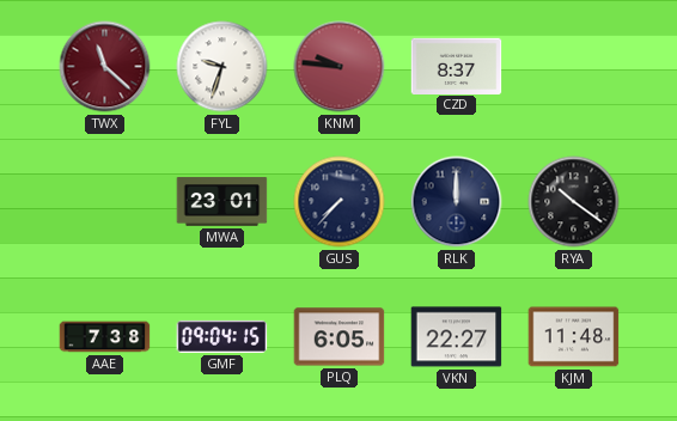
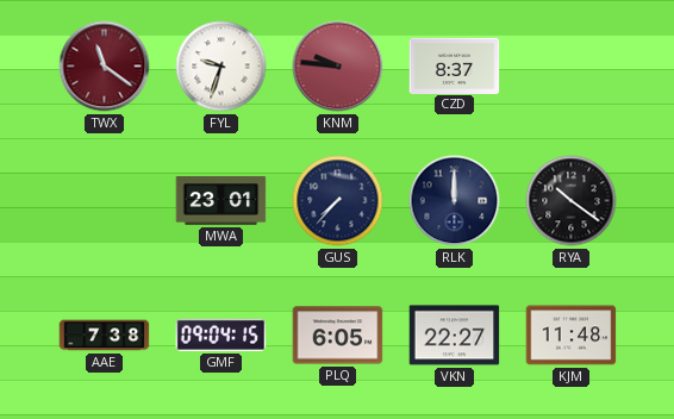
TWX: 11:22 -> 11:21
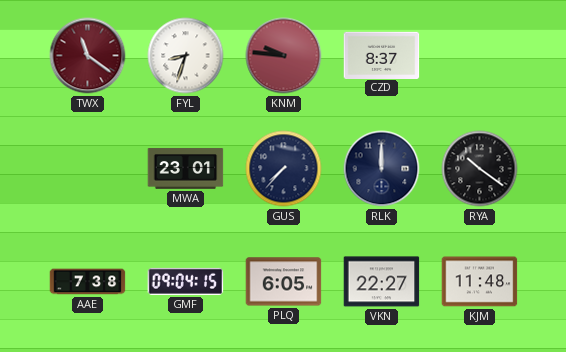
FYL: 9:33 -> 8:33
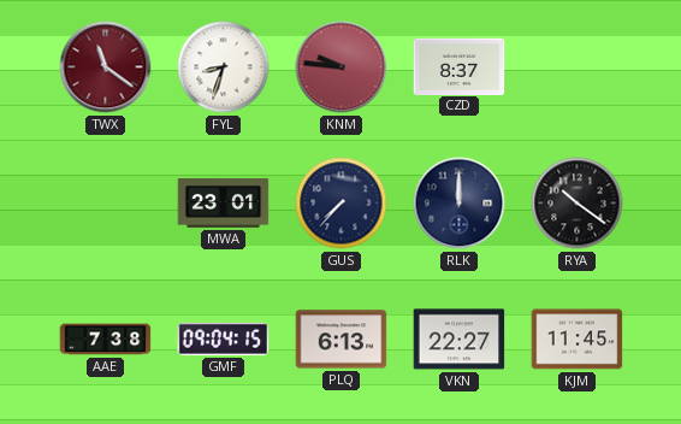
PLQ: 6:05 -> 6:13
KJM: 11:48 -> 11:45
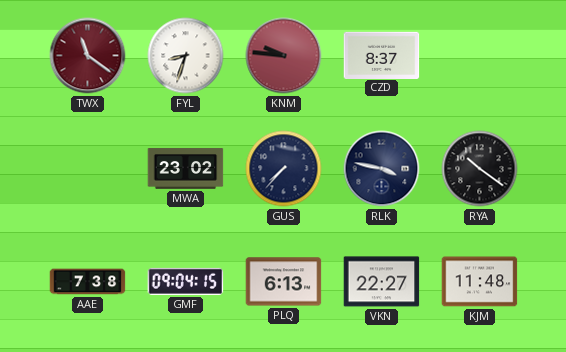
MWA: 23:01 -> 23:02
RLK: 12:00 -> 3:47
KJM: 11:45 -> 11:48
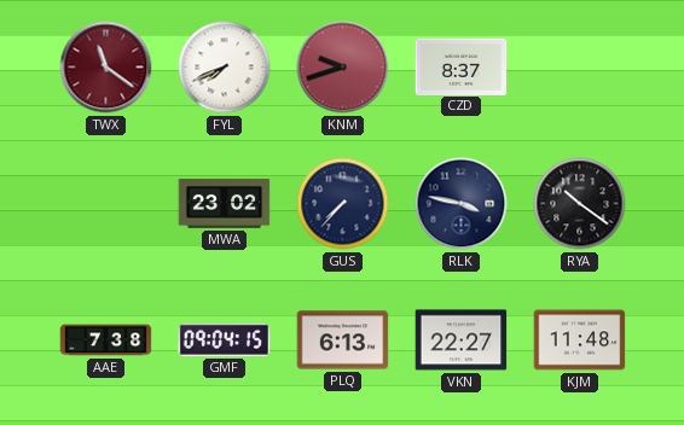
FYL: 8:33 -> 7:41
KNM: 9:46 -> 9:42
